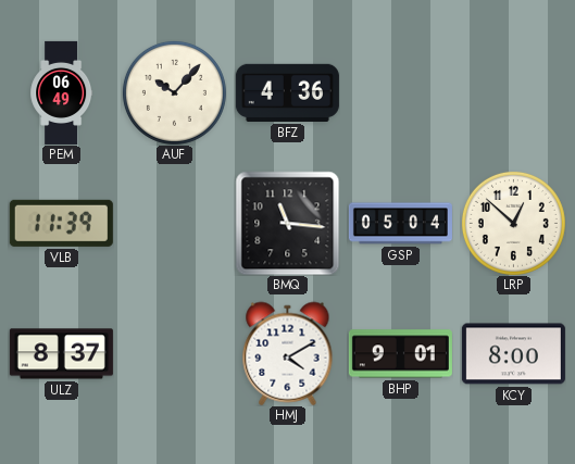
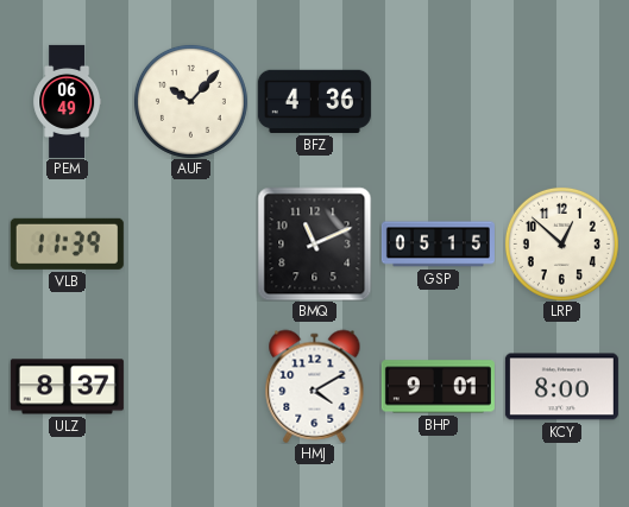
BMQ: 11:16 -> 11:11
GSP: 05:04 -> 05:15
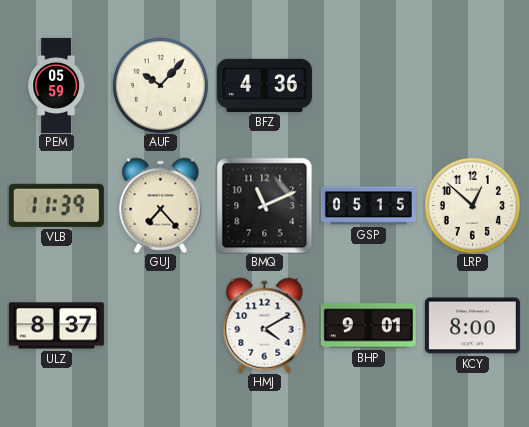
PEM: 06:49 -> 05:59
GUJ: none -> 7:23
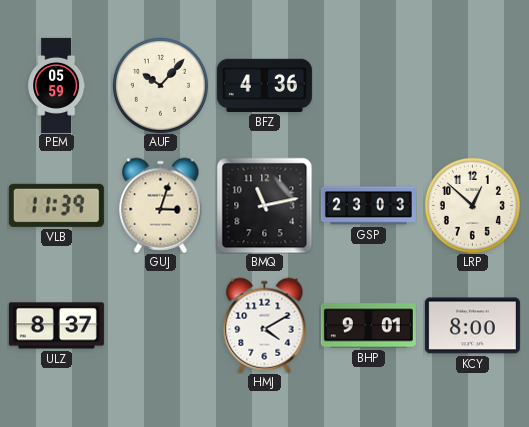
GUJ: 7:23 -> 3:03
BMQ: 11:11 -> 11:13
GSP: 05:15 -> 23:03
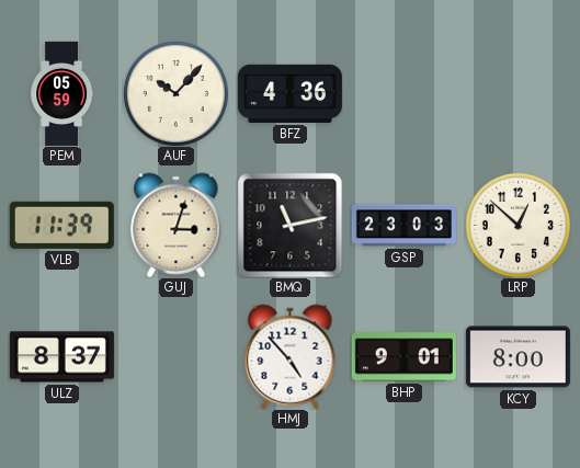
HMJ: 4:10 -> 4:53
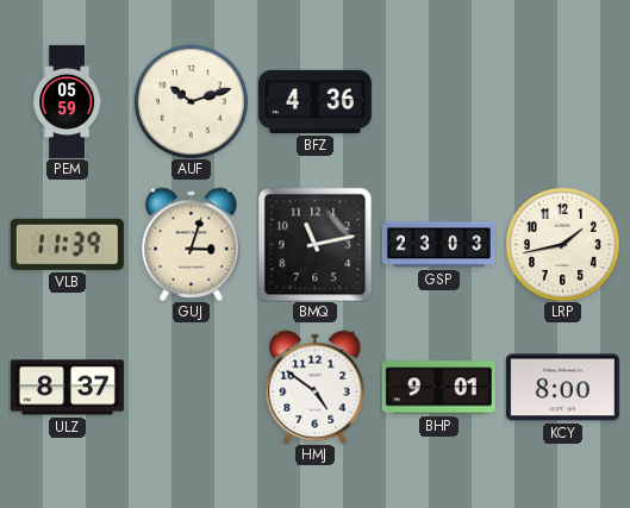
AUF: 10:07 -> 10:12
LRP: 12:52 -> 1:43
HMJ: 4:53 -> 4:51
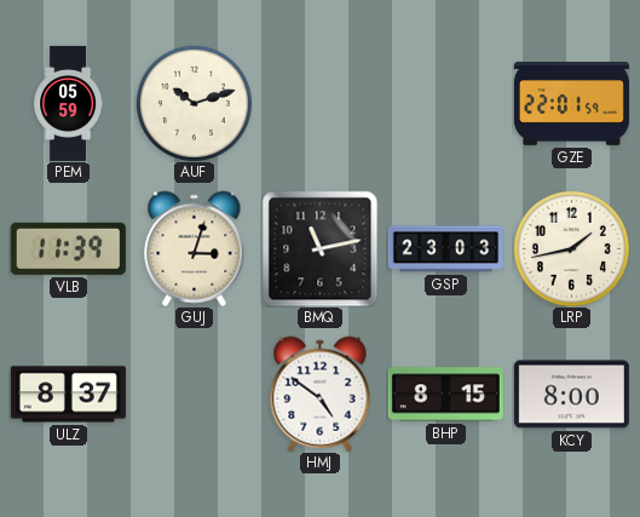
BFZ: 4:36 -> none
GZE: none -> 22:01
BHP: 9:01 -> 8:15
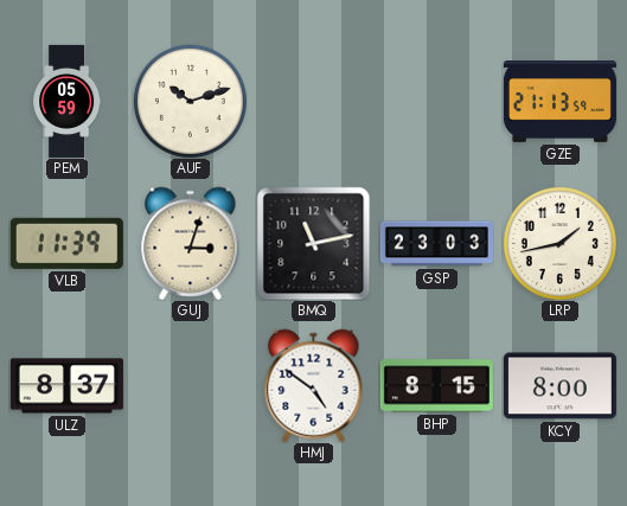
GZE: 22:01 -> 21:13
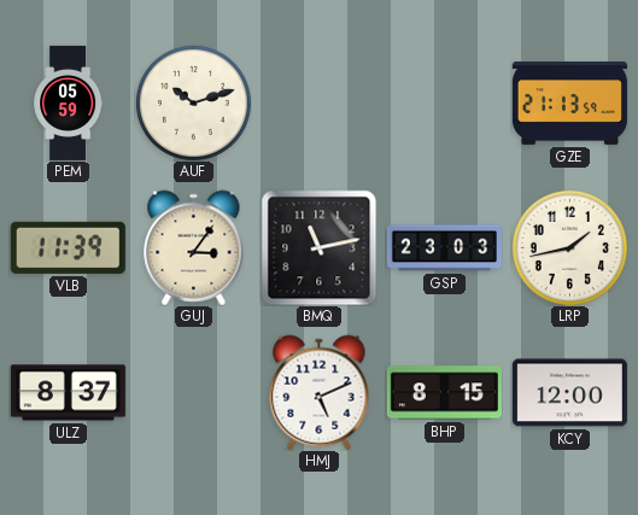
GUJ: 3:03 -> 3:06
HMJ: 4:51 -> 5:11
KCY: 8:00 -> 12:00
